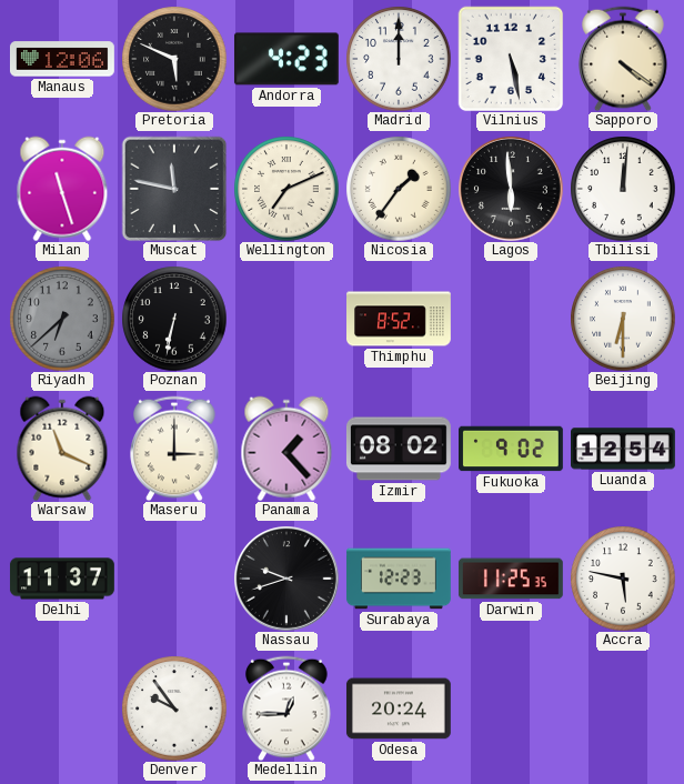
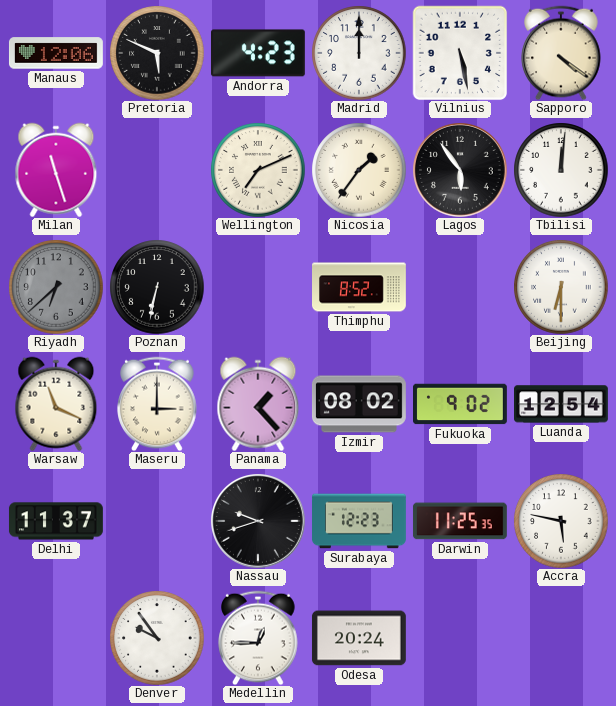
Muscat: 11:47 -> none
Lagos: 5:59 -> 5:54
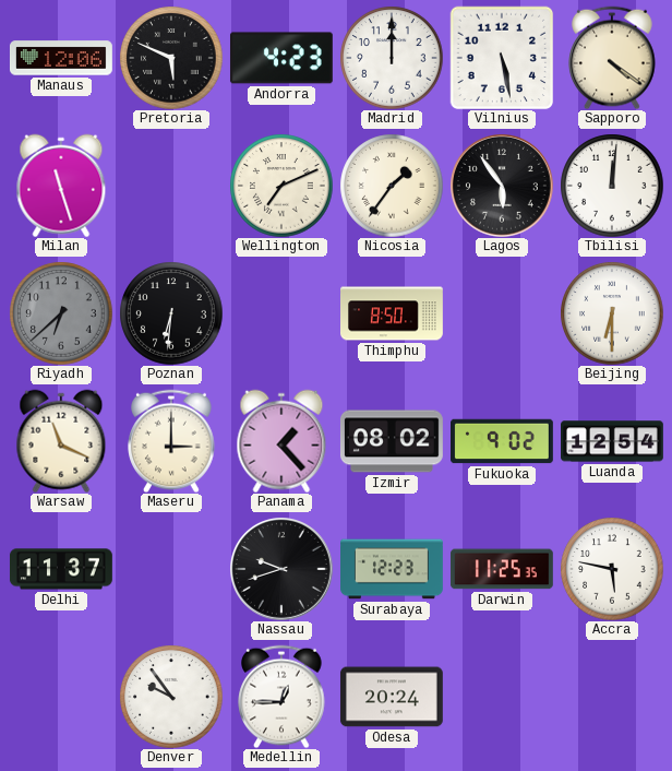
Poznan: 6:32 -> 6:31
Thimphu: 8:52 -> 8:50
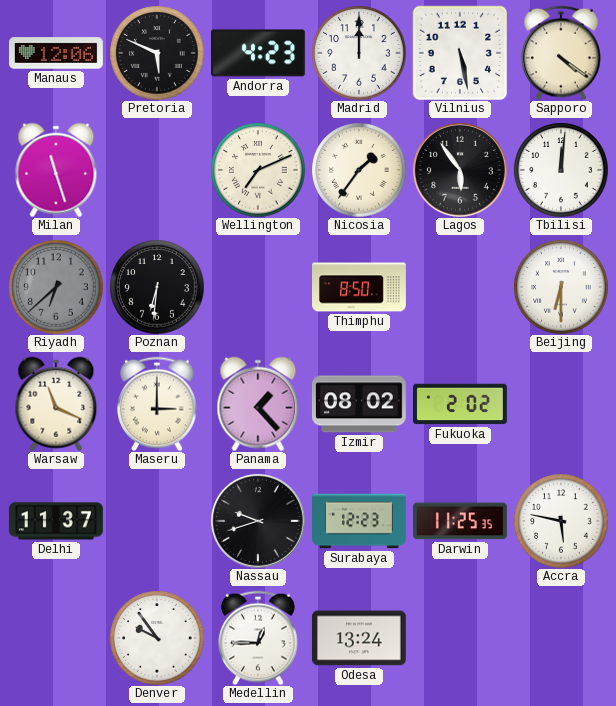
Fukuoka: 9:02 -> 2:02
Luanda: 12:54 -> none
Odesa: 20:24 -> 13:24
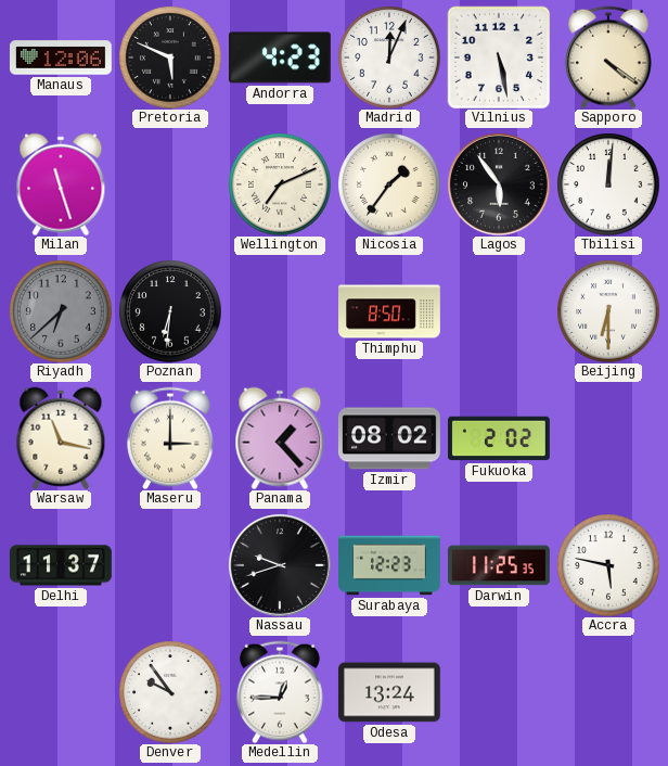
Madrid: 12:00 -> 12:04
Warsaw: 11:19 -> 11:17
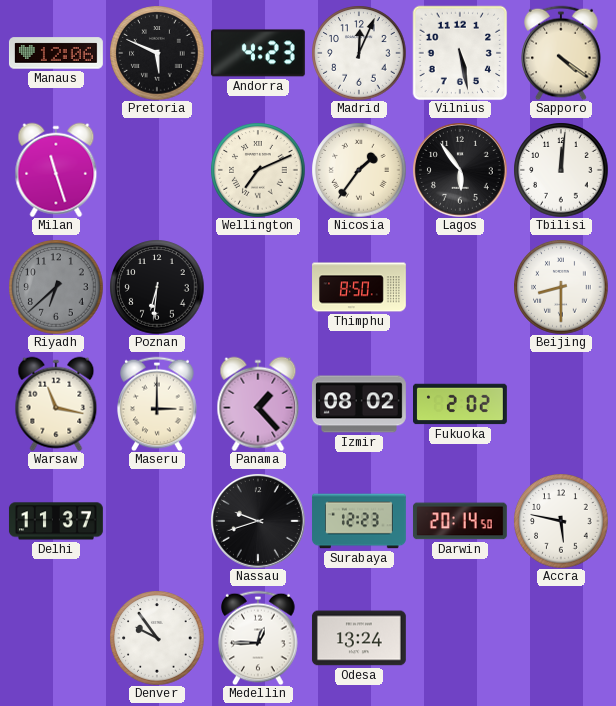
Beijing: 6:30 -> 8:30
Darwin: 11:25 -> 20:14
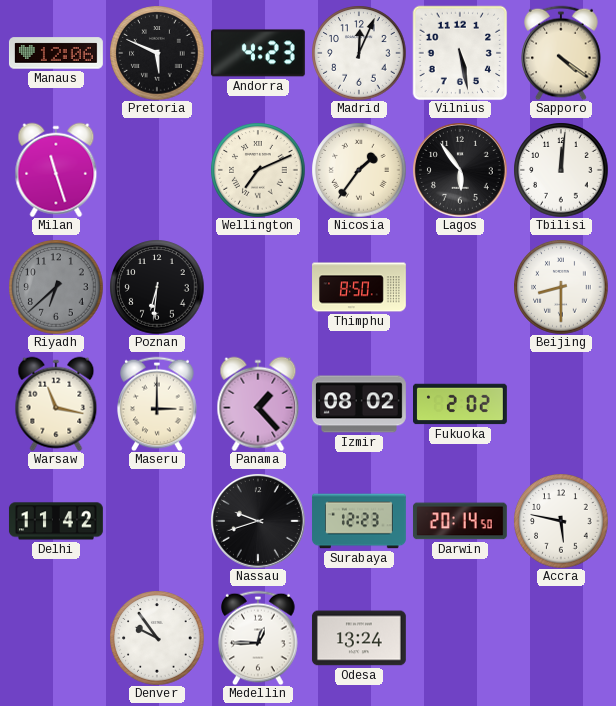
Delhi: 11:37 -> 11:42
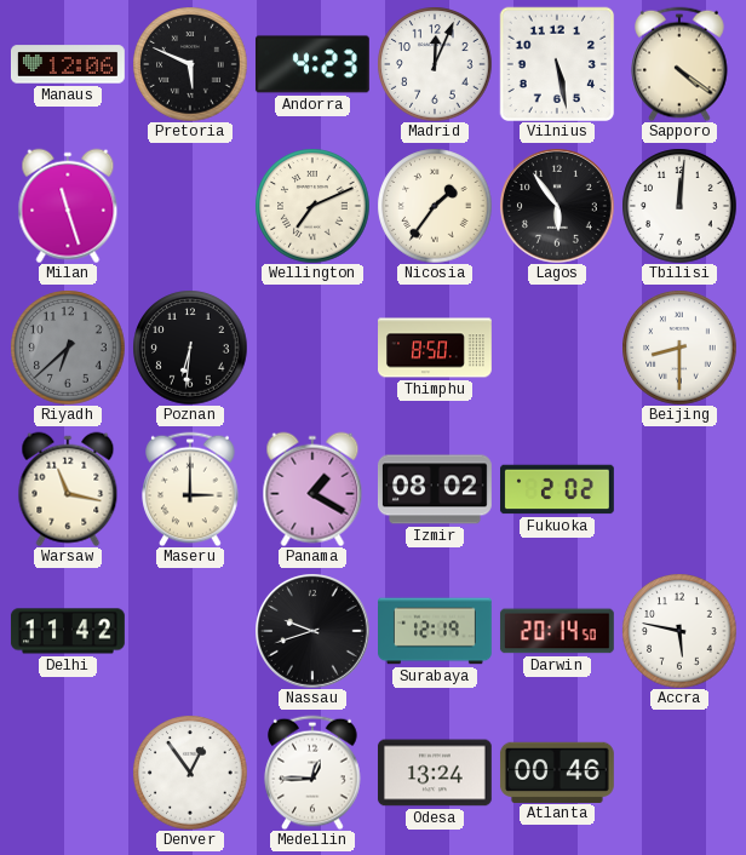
Panama: 1:23 -> 1:20
Surabaya: 12:23 -> 12:19
Denver: 9:54 -> 12:54
Atlanta: none -> 00:46
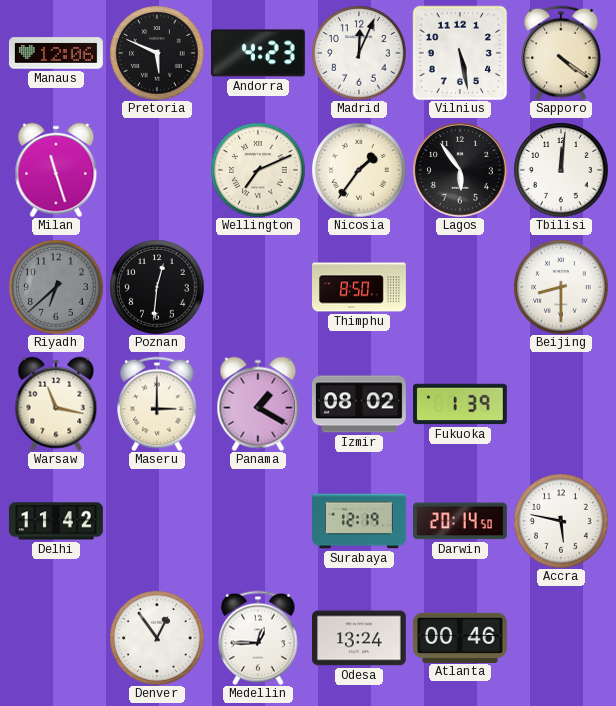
Poznan: 6:31 -> 12:31
Fukuoka: 2:02 -> 1:39
Nassau: 9:42 -> none
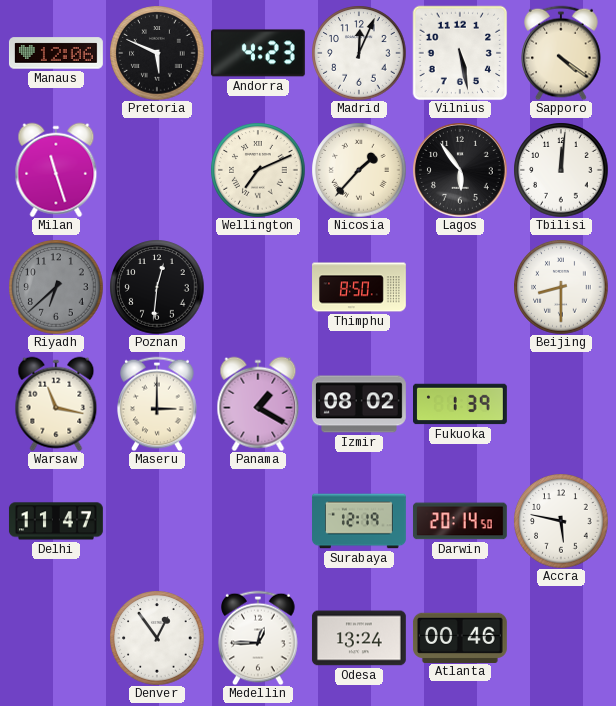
Nicosia: 1:36 -> 1:37
Delhi: 11:42 -> 11:47
